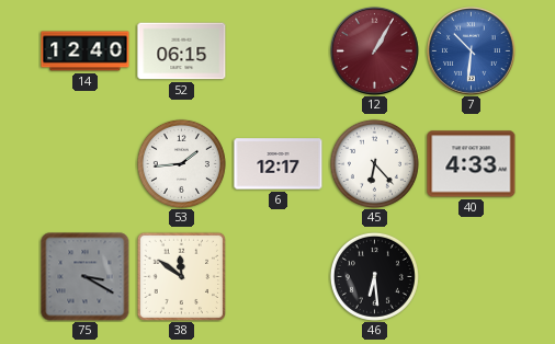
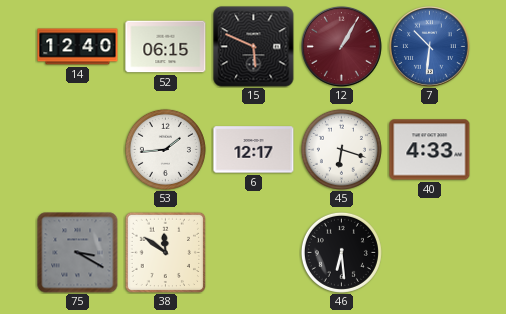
15: none -> 5:49
45: 6:23 -> 6:18
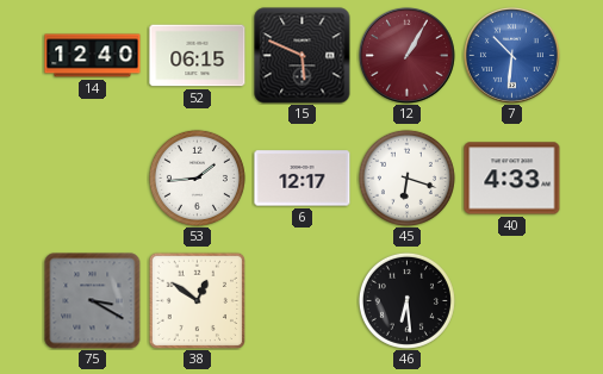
38: 11:51 -> 12:51
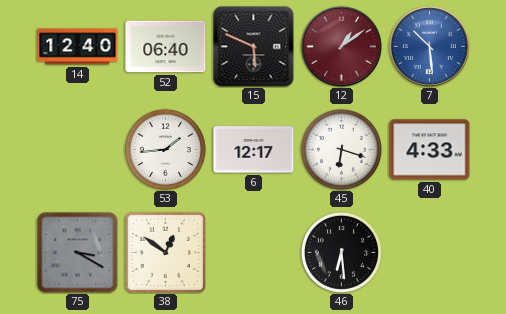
52: 06:15 -> 06:40
12: 1:05 -> 1:09
7: 10:31 -> 10:29
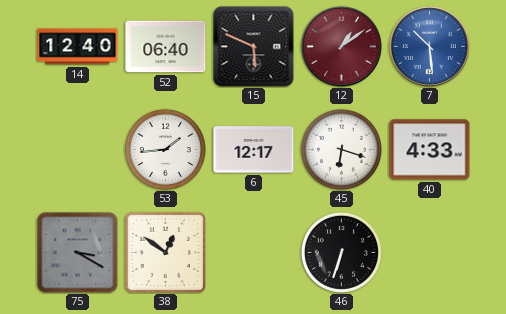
46: 6:29 -> 6:33
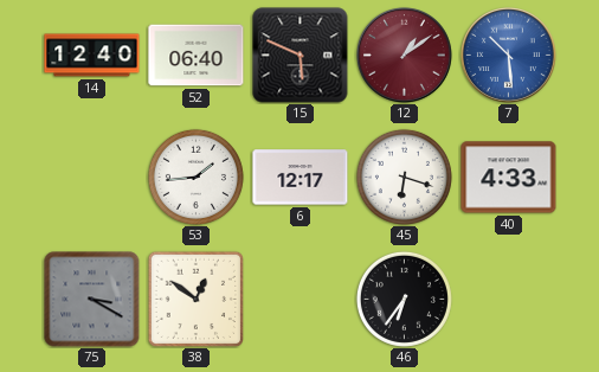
46: 6:33 -> 6:36
